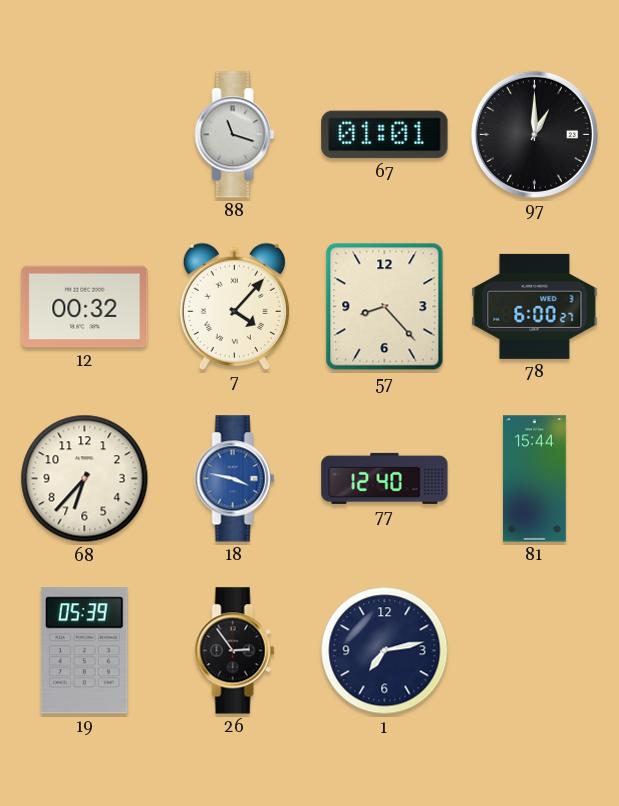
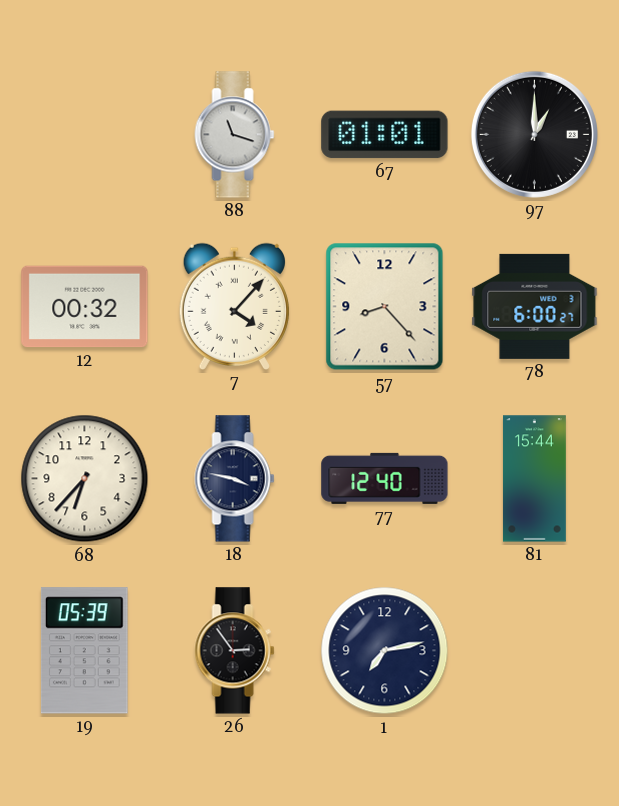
18 dial: blue -> navy
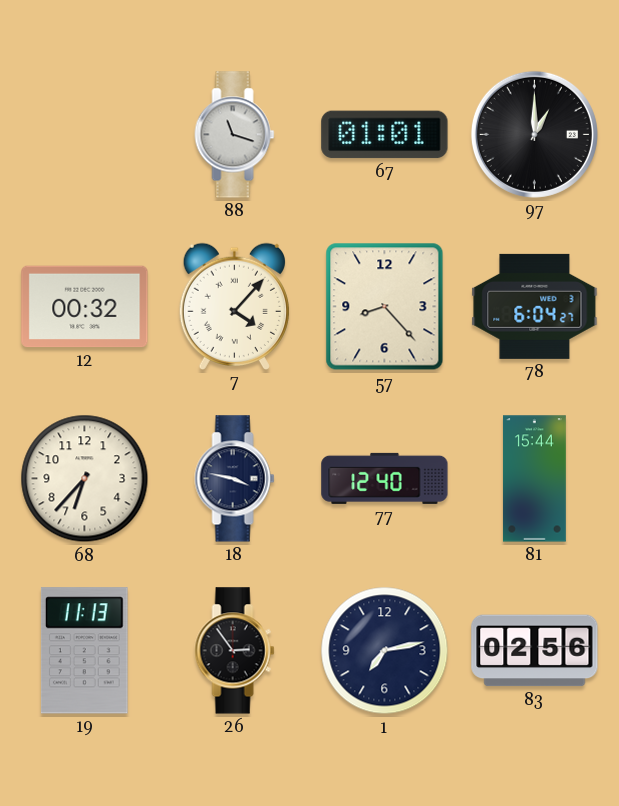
78: 6:00 -> 6:04
19: 05:39 -> 11:13
83: none -> 02:56
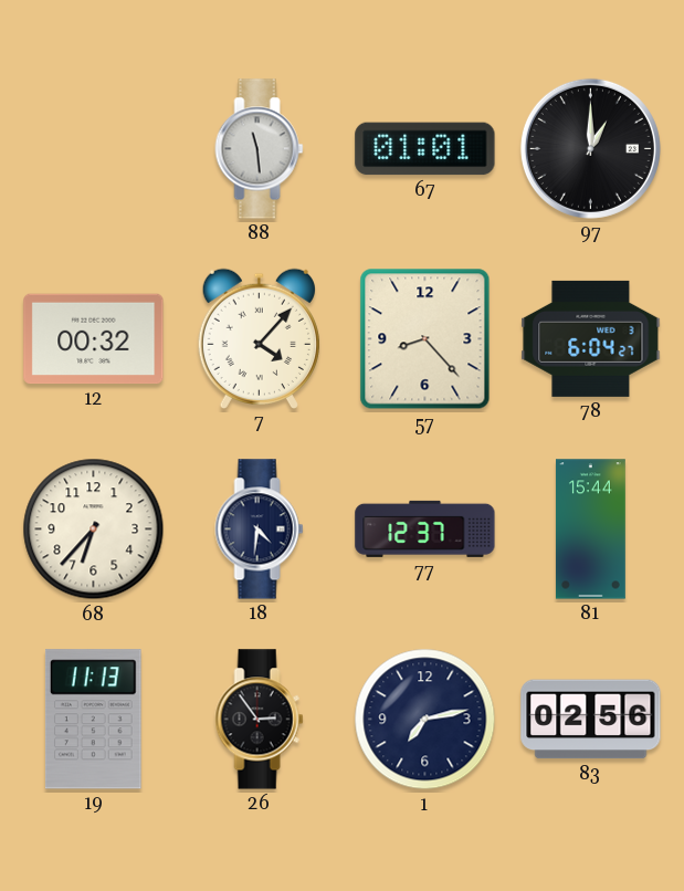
88: 11:18 -> 11:29
18: 3:47 -> 4:31
77: 12:40 -> 12:37
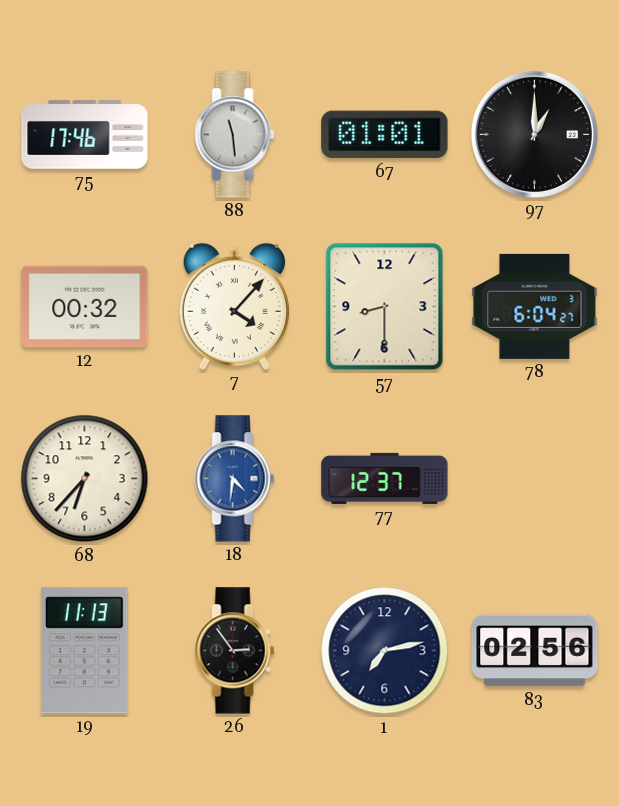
75: none -> 17:46
57: 8:23 -> 8:30
18 dial: navy -> blue
81: 15:44 -> none
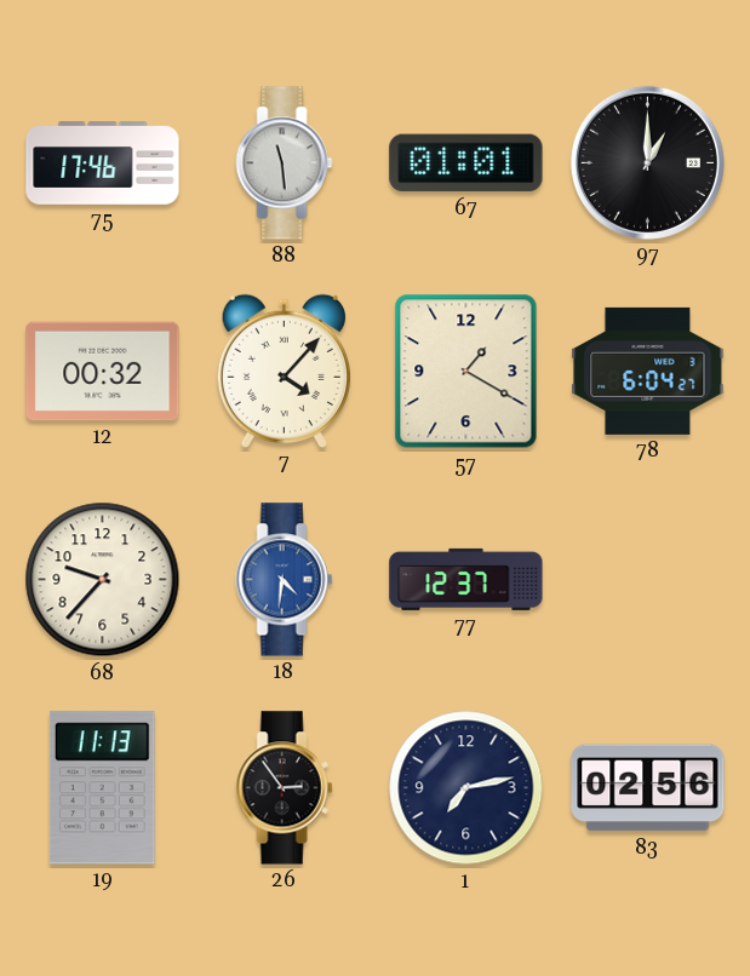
57: 8:30 -> 1:20
68: 6:37 -> 9:37
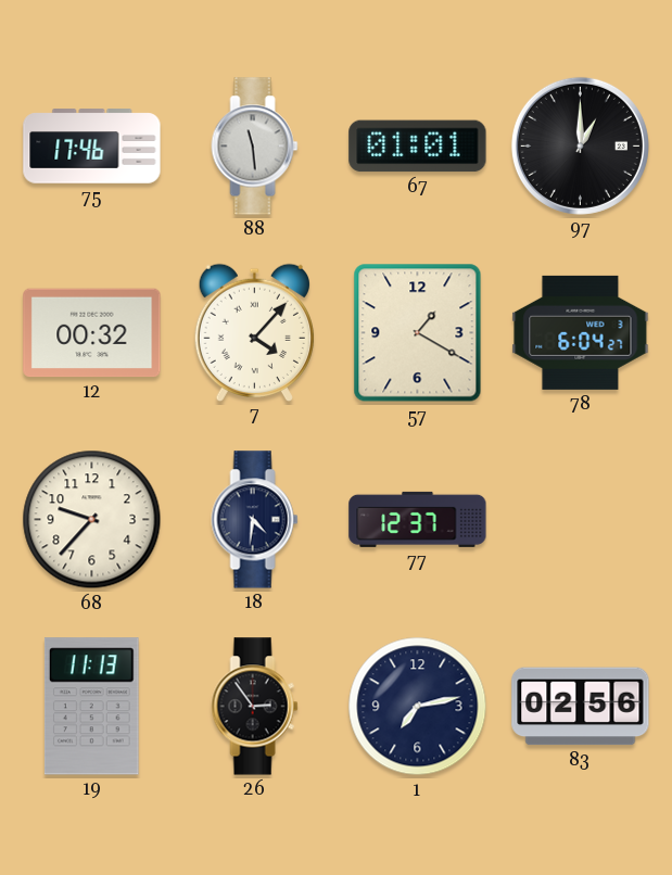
18 dial: blue -> navy
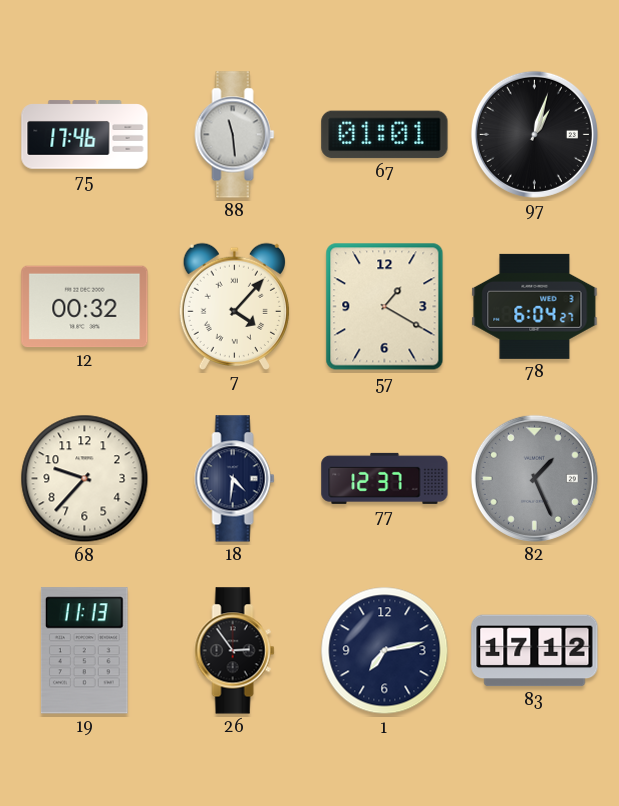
97: 1:00 -> 1:03
82: none -> 1:26
83: 02:56 -> 17:12
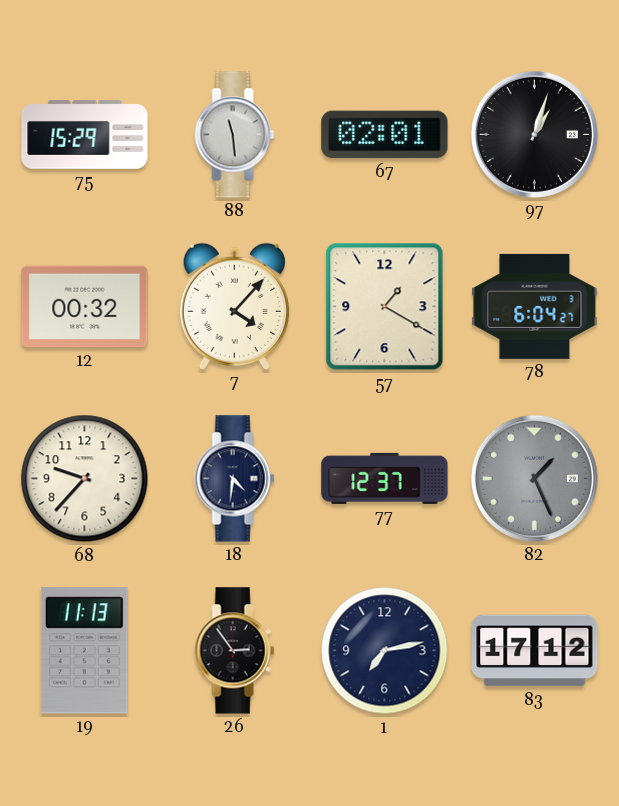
75: 17:46 -> 15:29
67: 01:01 -> 02:01
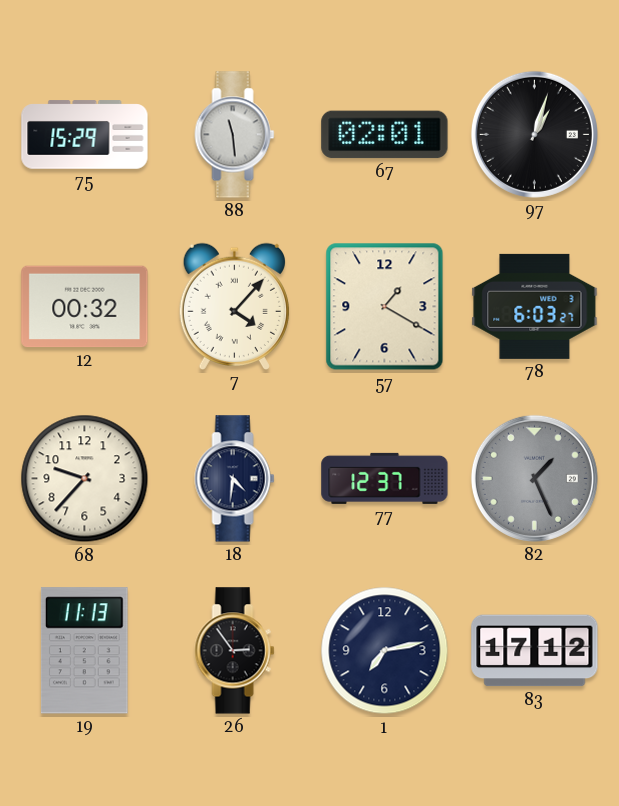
78: 6:04 -> 6:03
